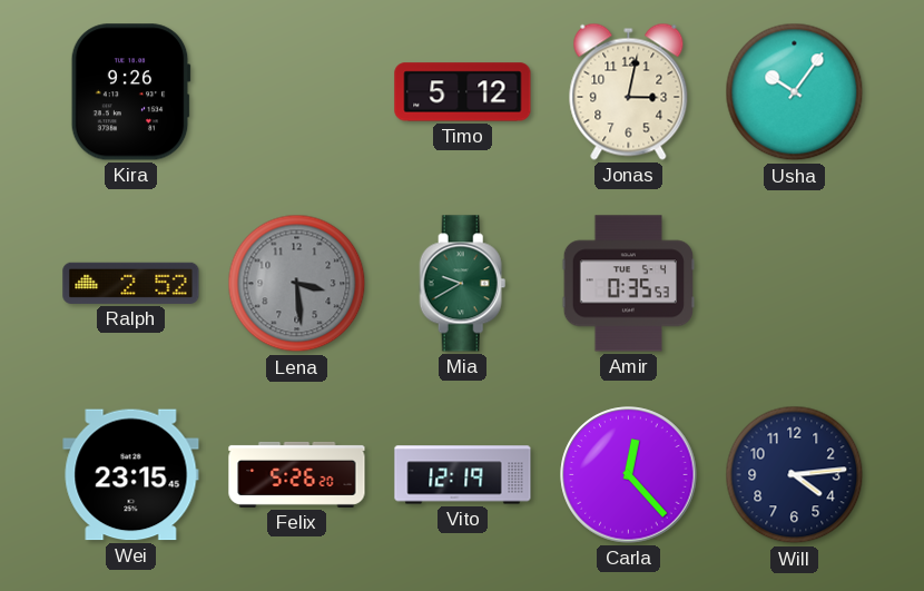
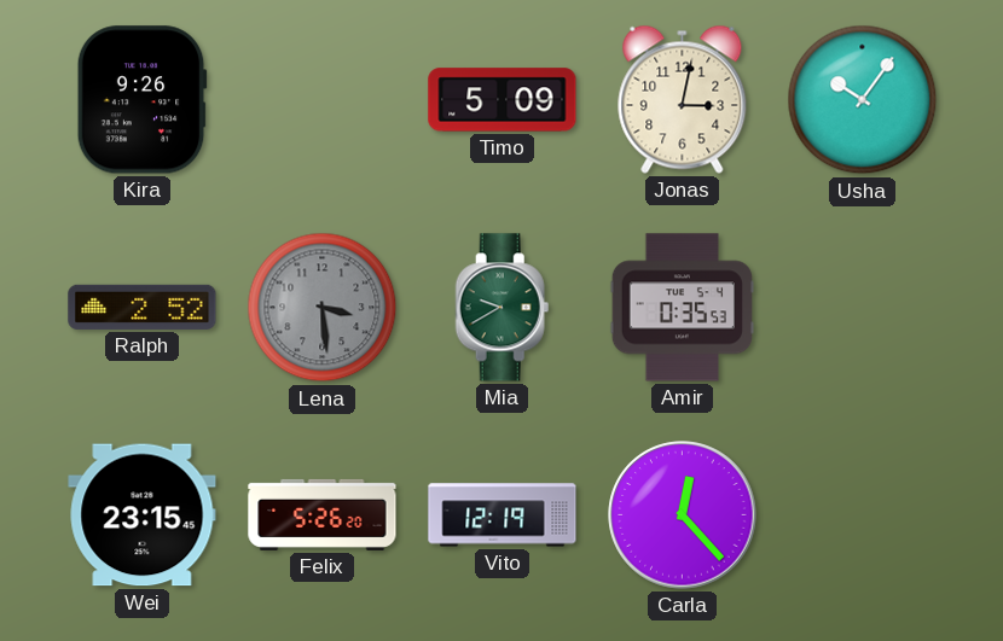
Timo: 5:12 -> 5:09
Will: 4:14 -> none
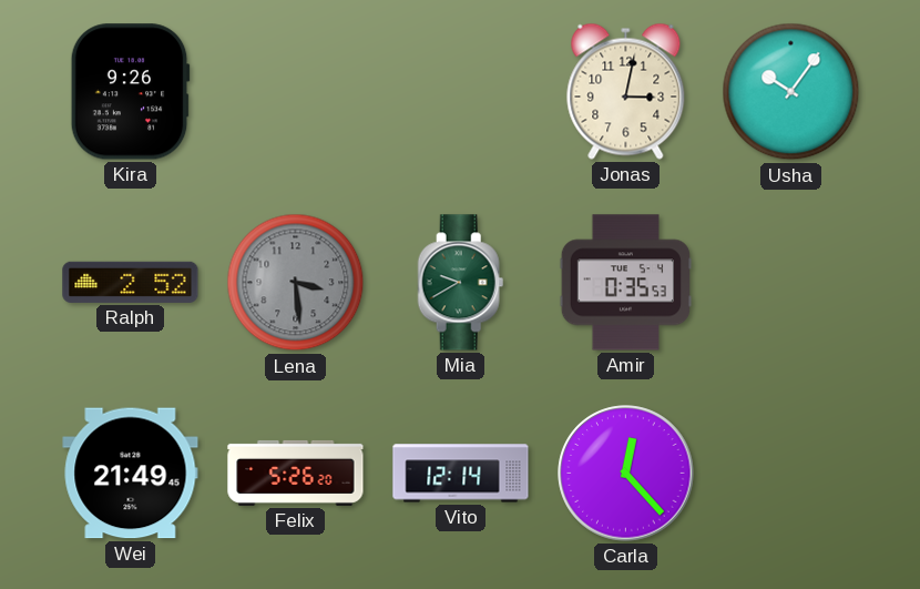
Timo: 5:09 -> none
Wei: 23:15 -> 21:49
Vito: 12:19 -> 12:14
